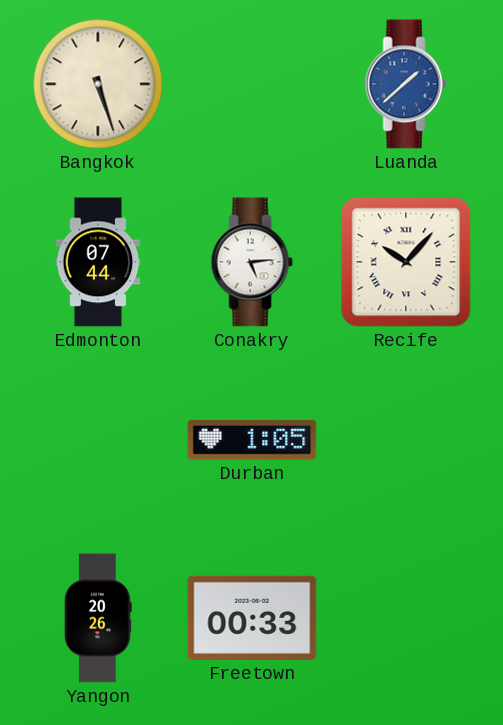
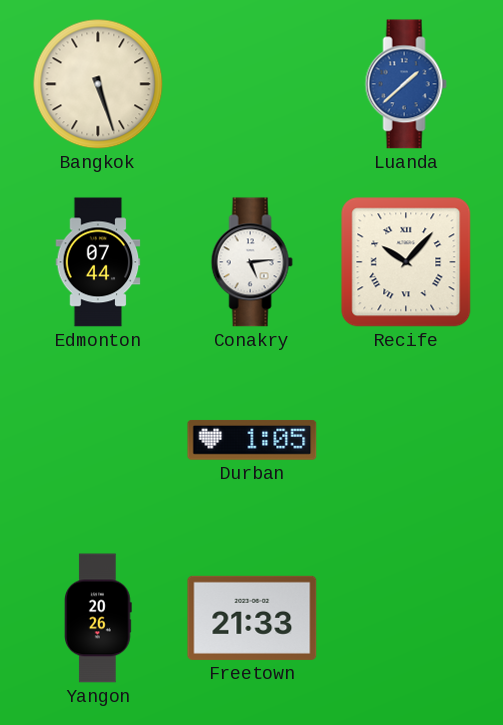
Freetown: 00:33 -> 21:33
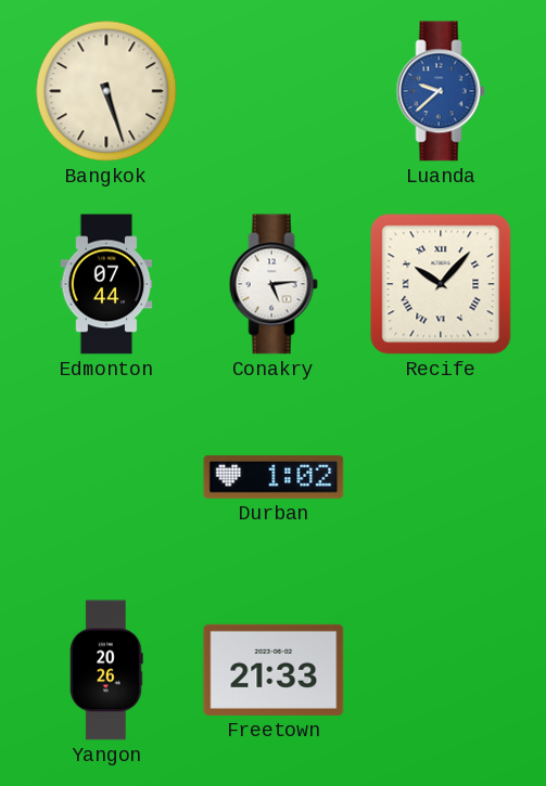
Luanda: 1:38 -> 9:38
Durban: 1:05 -> 1:02
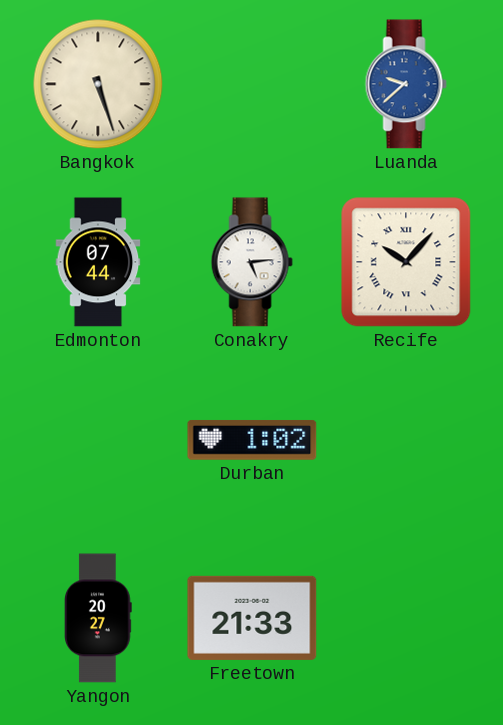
Yangon: 20:26 -> 20:27
